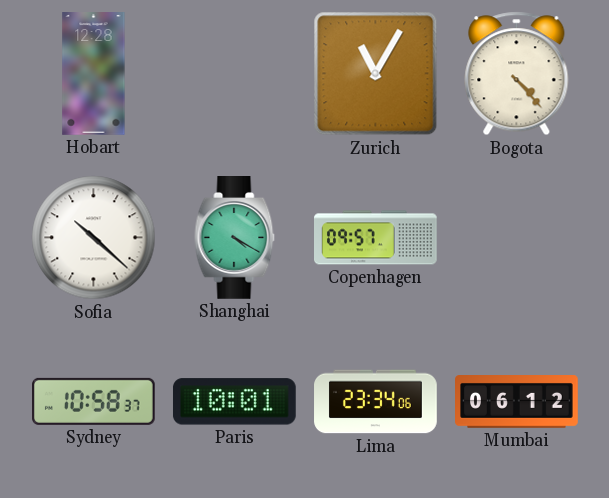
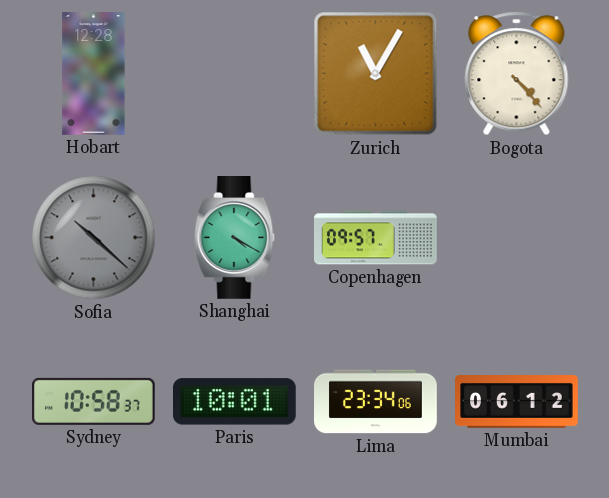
Sofia dial: white -> grey
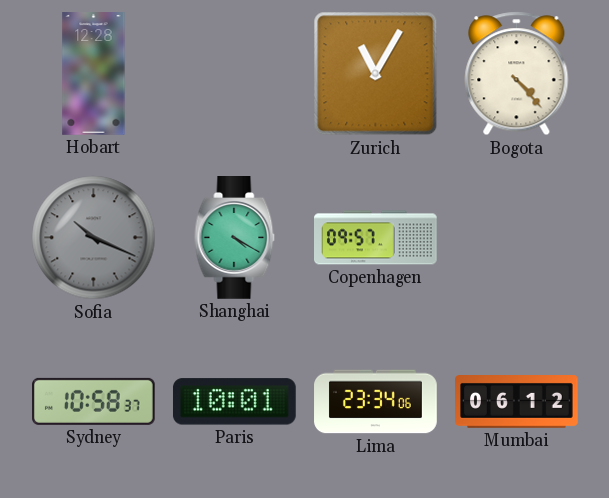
Sofia: 10:22 -> 10:19
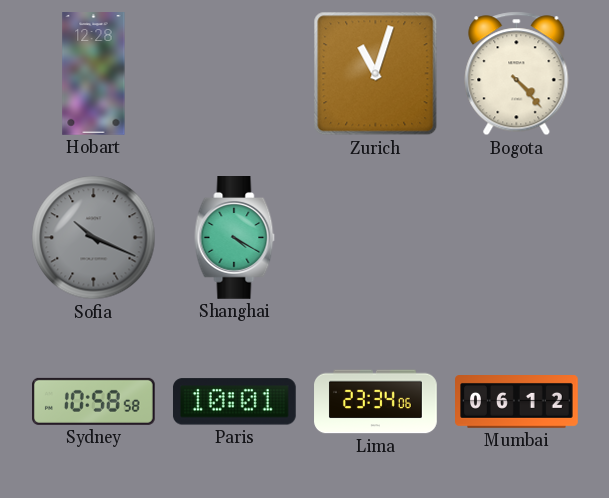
Zurich: 11:05 -> 11:03
Copenhagen: 09:57 -> none
Sydney: 10:58:37 -> 10:58:58
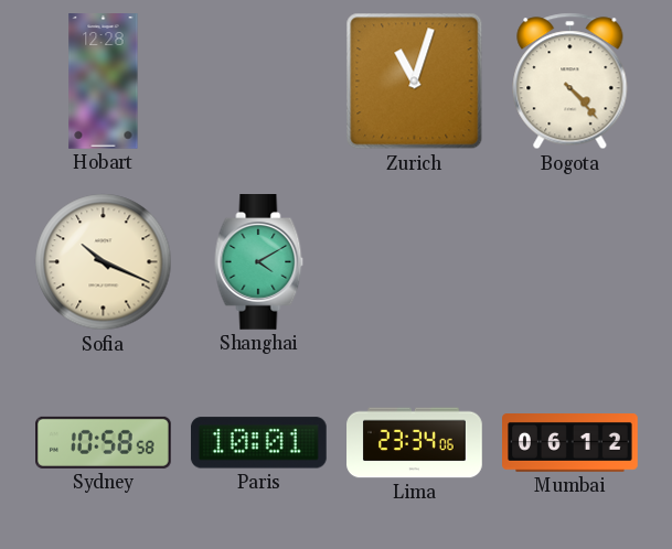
Sofia dial: grey -> cream
Shanghai: 4:20 -> 4:10
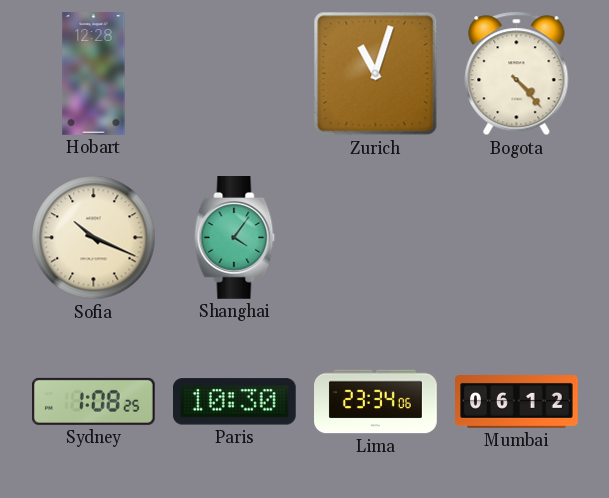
Shanghai: 4:10 -> 4:06
Sydney: 10:58 -> 1:08
Paris: 10:01 -> 10:30
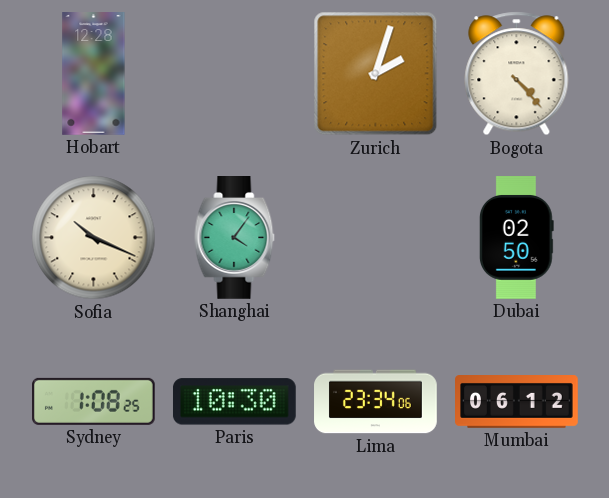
Zurich: 11:03 -> 2:03
Dubai: none -> 02:50
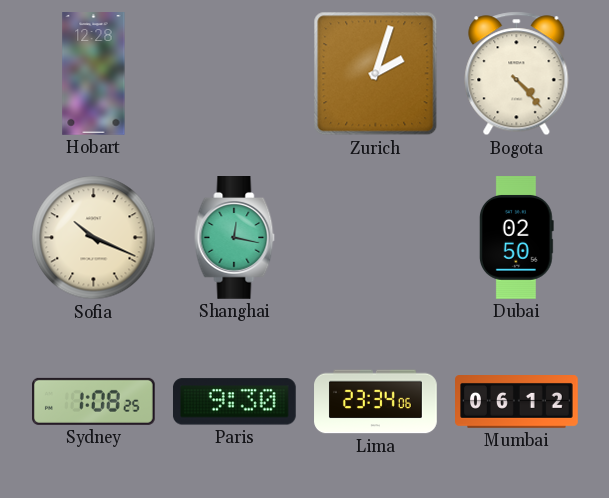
Shanghai: 4:06 -> 12:17
Paris: 10:30 -> 9:30
